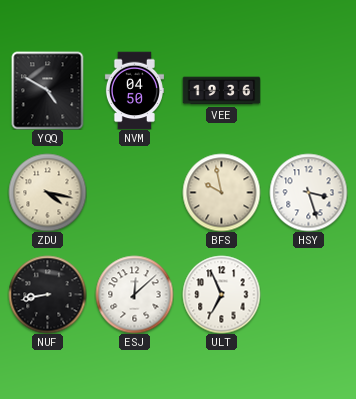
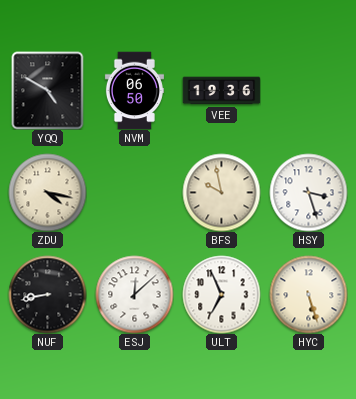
NVM: 04:50 -> 06:50
HYC: none -> 5:27
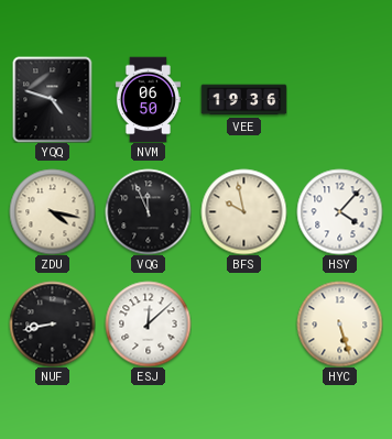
YQQ: 4:50 -> 4:48
VQG: none -> 11:56
HSY: 3:27 -> 4:07
ULT: 6:56 -> none
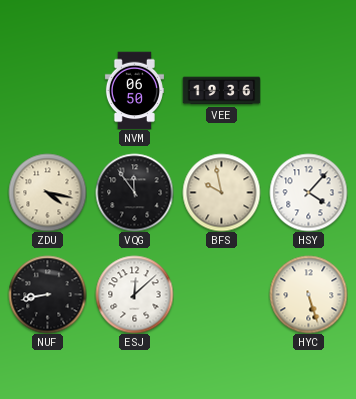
YQQ: 4:48 -> none
VQG: 11:56 -> 11:54
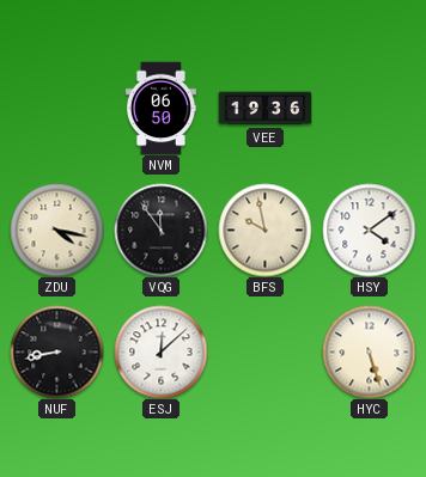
HSY: 4:07 -> 4:09
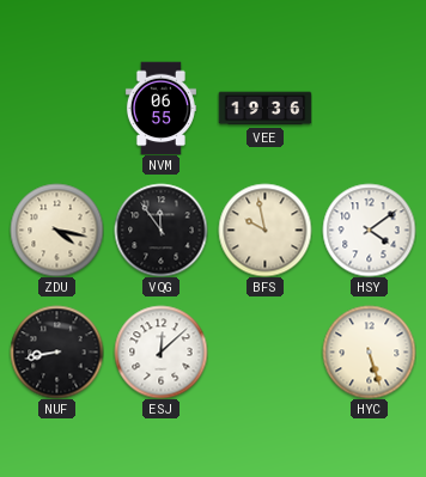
NVM: 06:50 -> 06:55
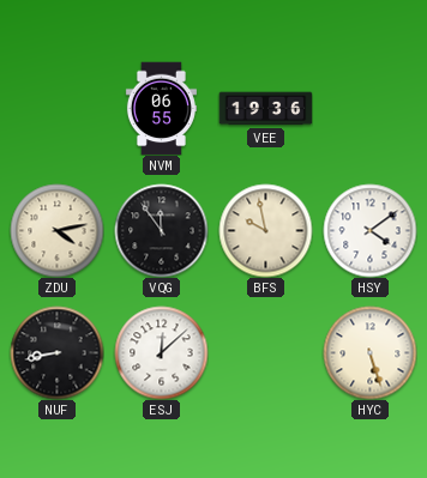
ZDU: 4:17 -> 4:13
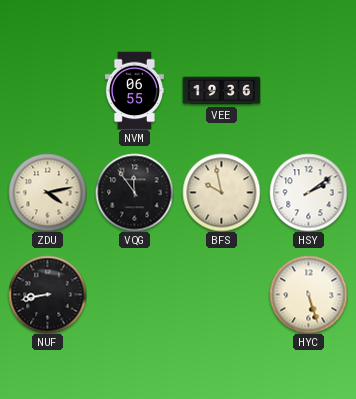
HSY: 4:09 -> 2:09
ESJ: 12:08 -> none
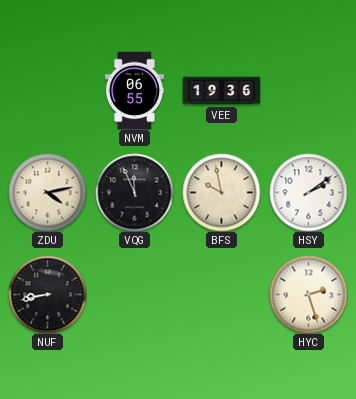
VQG: 11:54 -> 11:56
HYC: 5:27 -> 2:27
